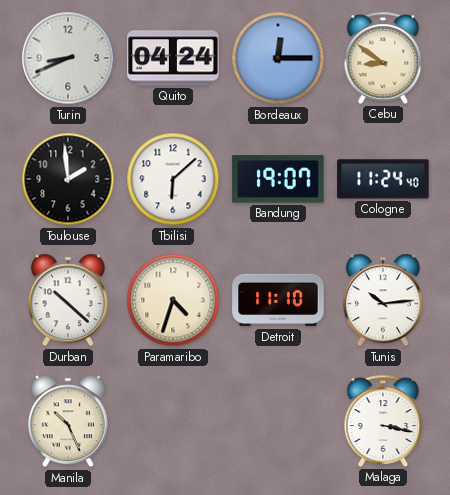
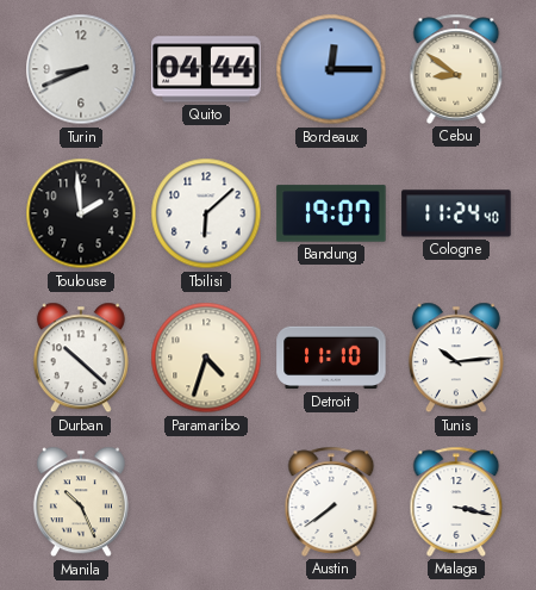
Quito: 04:24 -> 04:44
Austin: none -> 7:39
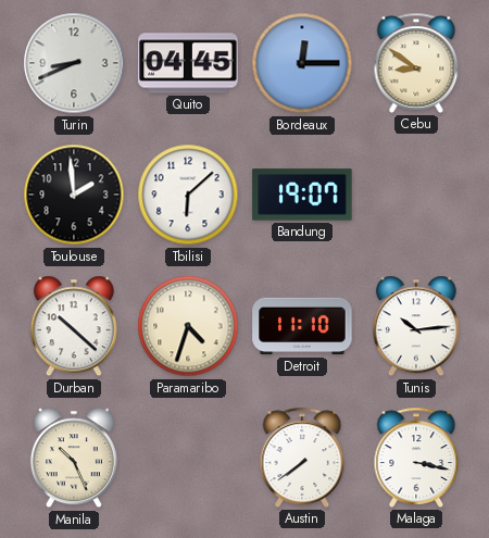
Quito: 04:44 -> 04:45
Cologne: 11:24 -> none
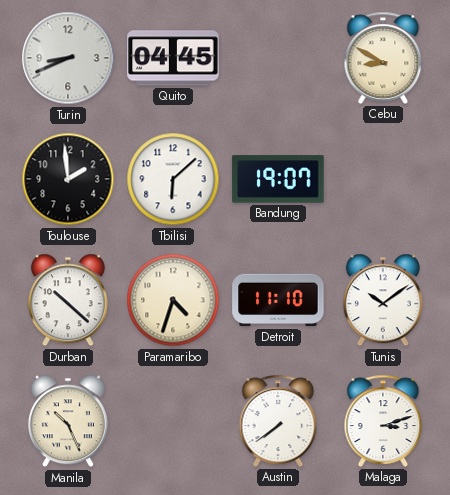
Bordeaux: 12:15 -> none
Cebu: 8:51 -> 8:50
Tunis: 10:14 -> 10:09
Malaga: 3:17 -> 3:12
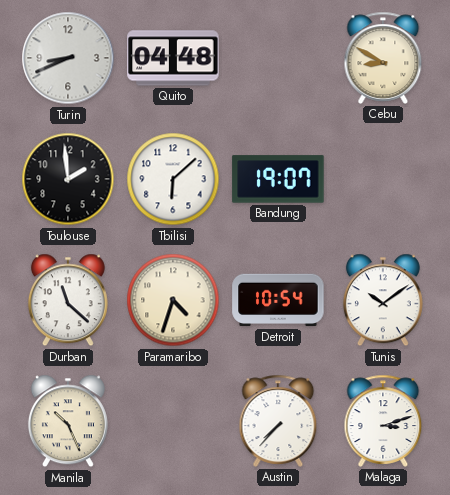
Quito: 04:45 -> 04:48
Durban: 10:22 -> 11:22
Detroit: 11:10 -> 10:54
Austin: 7:39 -> 7:37
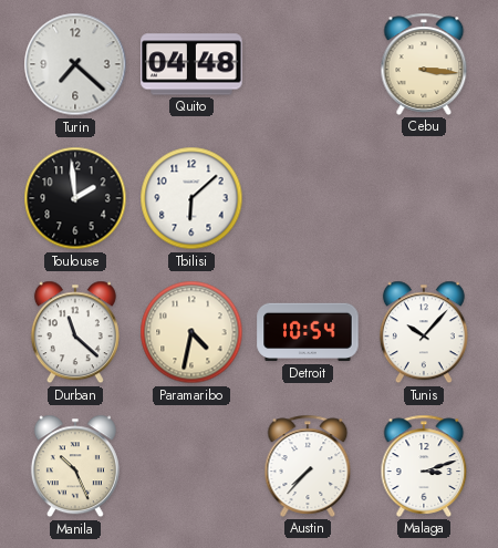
Turin: 8:41 -> 7:22
Cebu: 8:50 -> 3:16
Bandung: 19:07 -> none
Paramaribo: 4:33 -> 4:32
Tunis: 10:09 -> 10:07
